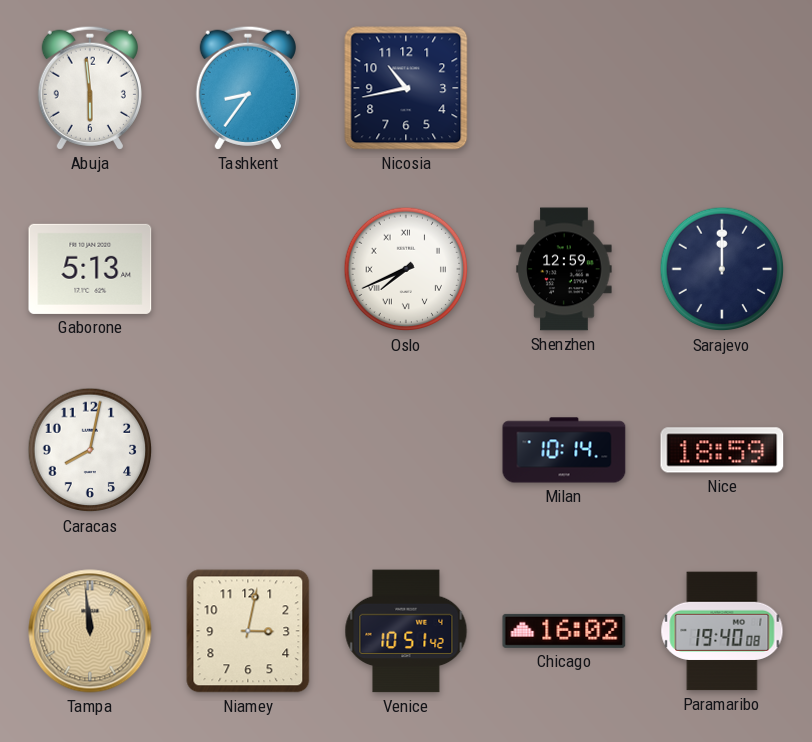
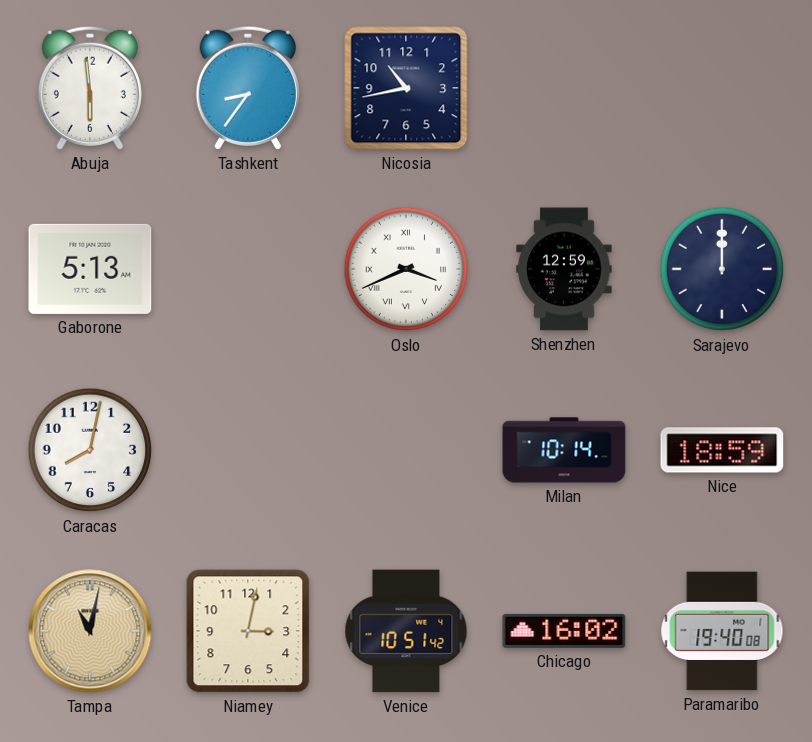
Oslo: 7:41 -> 3:41
Tampa: 11:59 -> 11:02
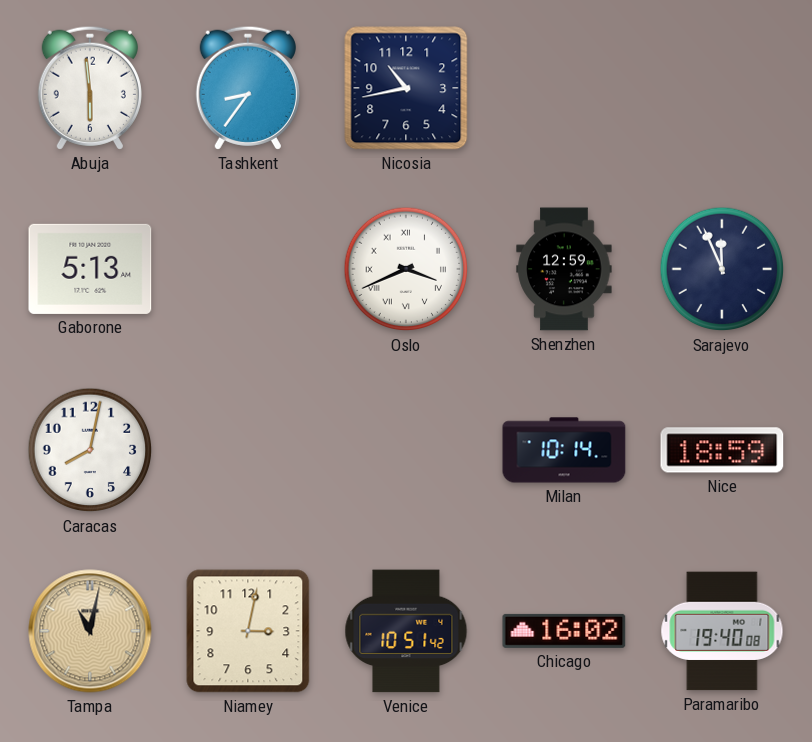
Sarajevo: 12:00 -> 11:56
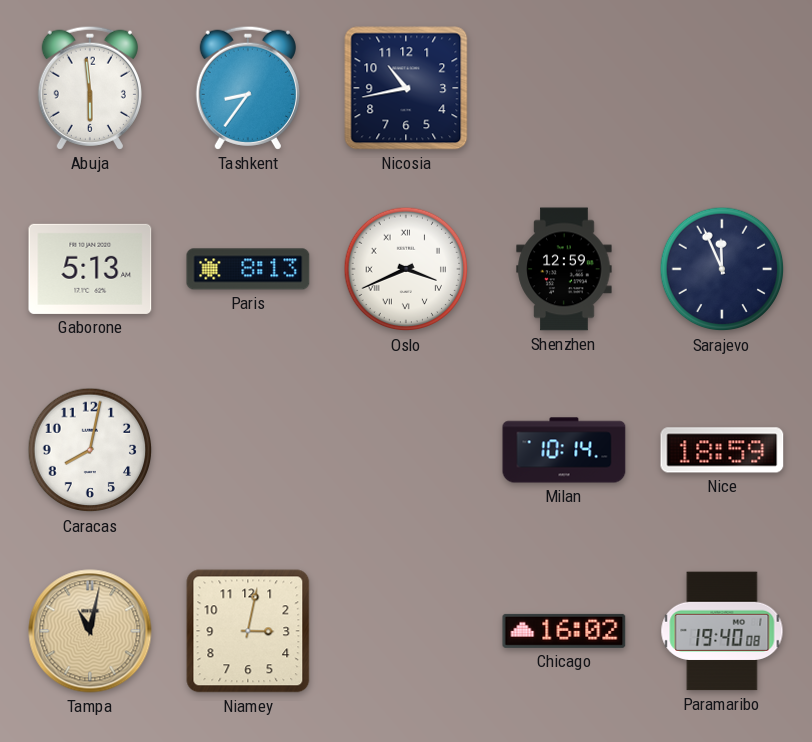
Paris: none -> 8:13
Venice: 10:51 -> none
